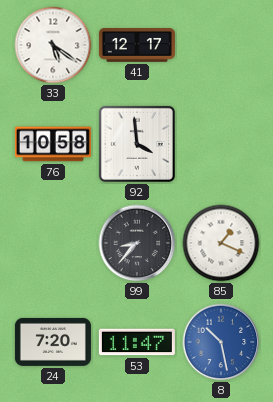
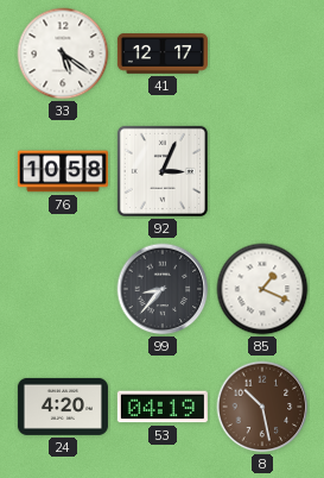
92: 3:59 -> 3:04
24: 7:20 -> 4:20
53: 11:47 -> 04:19
8 dial: blue -> brown
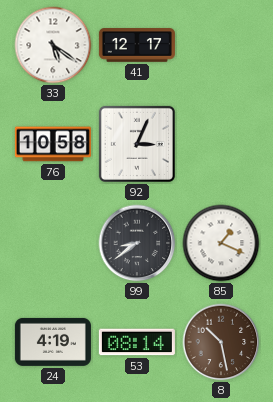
99: 8:37 -> 8:39
24: 4:20 -> 4:19
53: 04:19 -> 08:14
